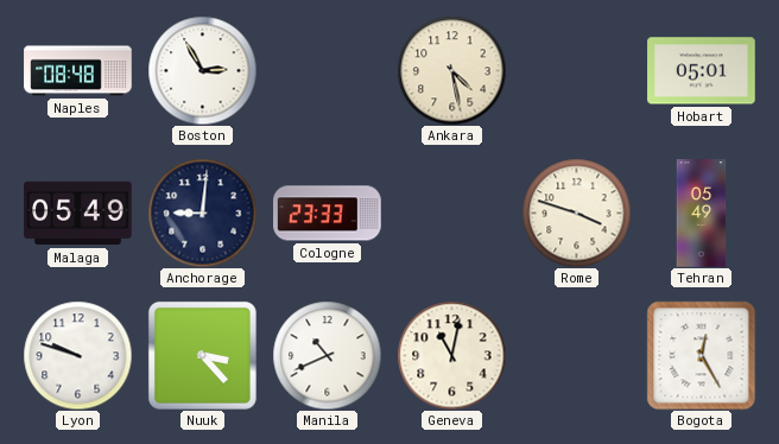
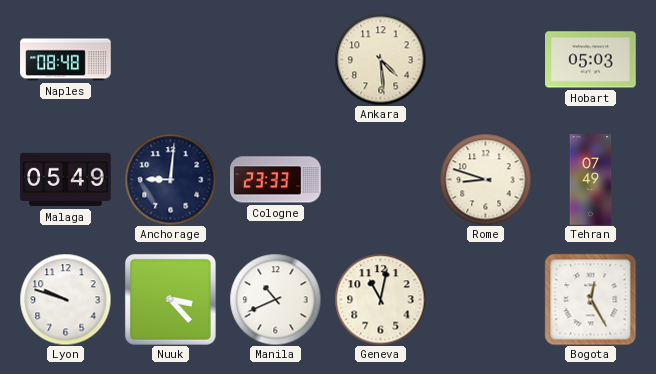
Boston: 2:55 -> none
Ankara: 4:28 -> 4:29
Hobart: 05:01 -> 05:03
Rome: 3:48 -> 8:48
Tehran: 05:49 -> 07:49
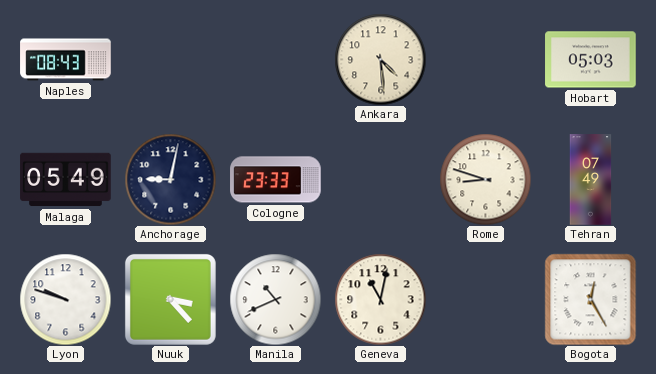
Naples: 08:48 -> 08:43
Anchorage: 9:01 -> 9:02
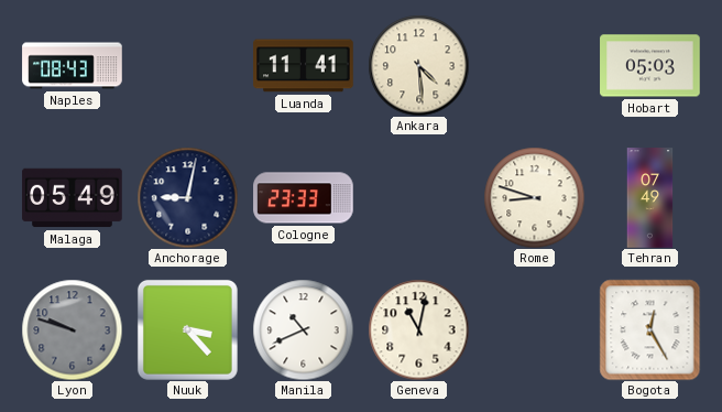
Luanda: none -> 11:41
Lyon dial: white -> grey
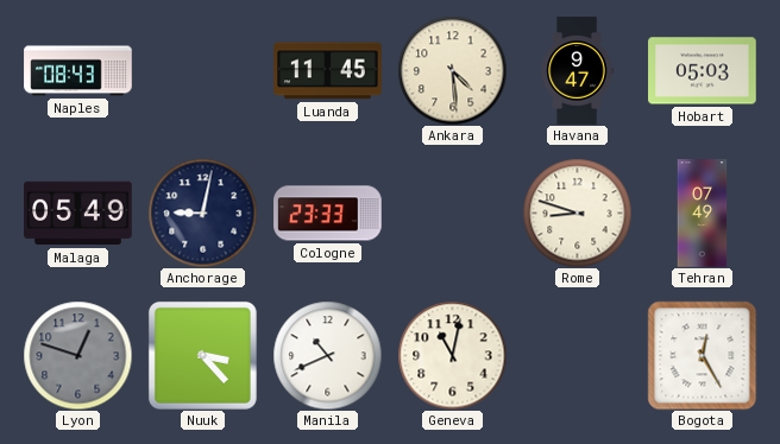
Luanda: 11:41 -> 11:45
Havana: none -> 9:47
Lyon: 9:48 -> 12:48
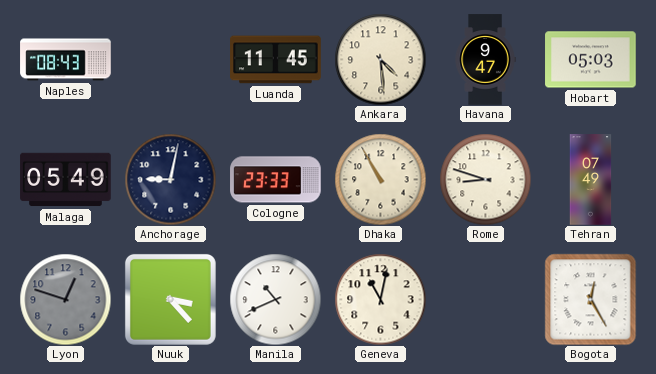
Dhaka: none -> 10:55
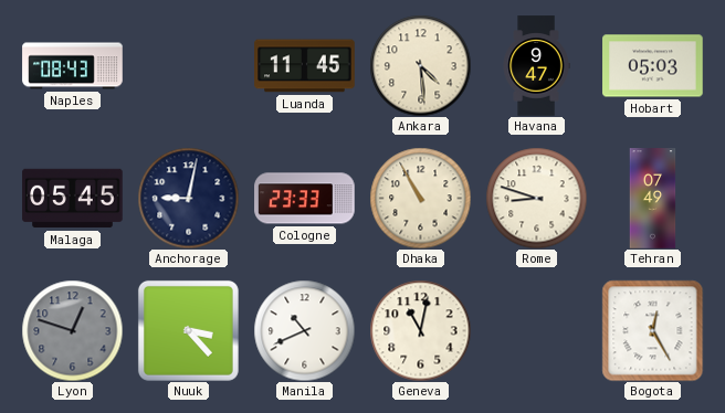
Malaga: 05:49 -> 05:45
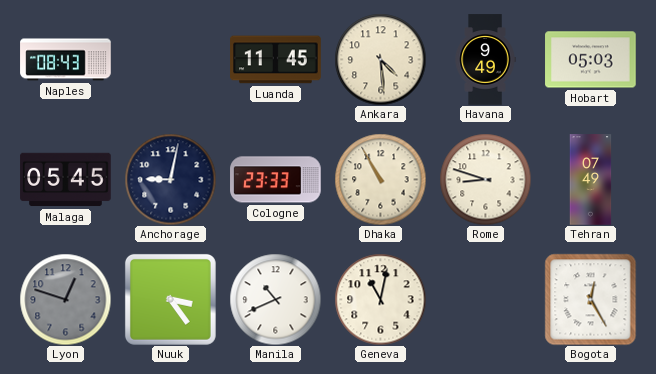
Havana: 9:47 -> 9:49
Nuuk: 3:23 -> 3:24
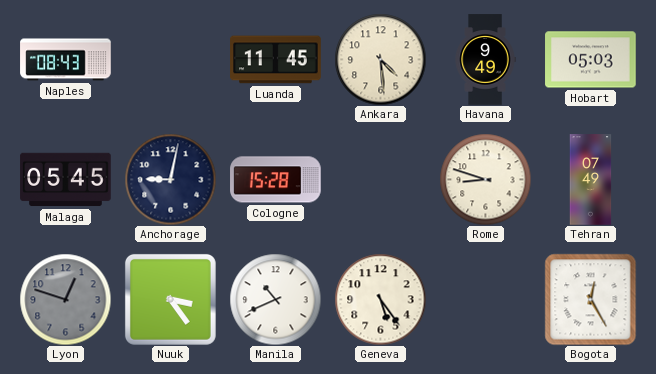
Cologne: 23:33 -> 15:28
Dhaka: 10:55 -> none
Geneva: 11:02 -> 5:24
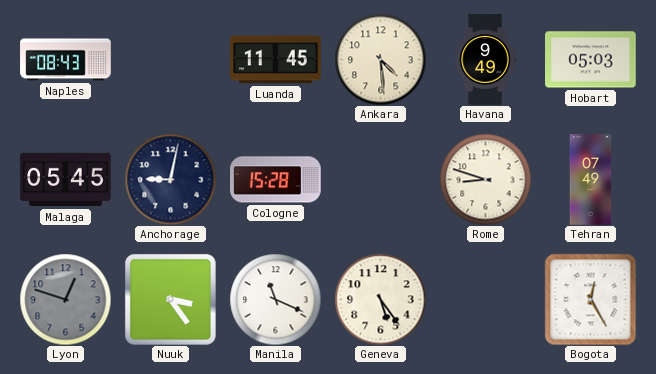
Manila: 10:41 -> 11:19
